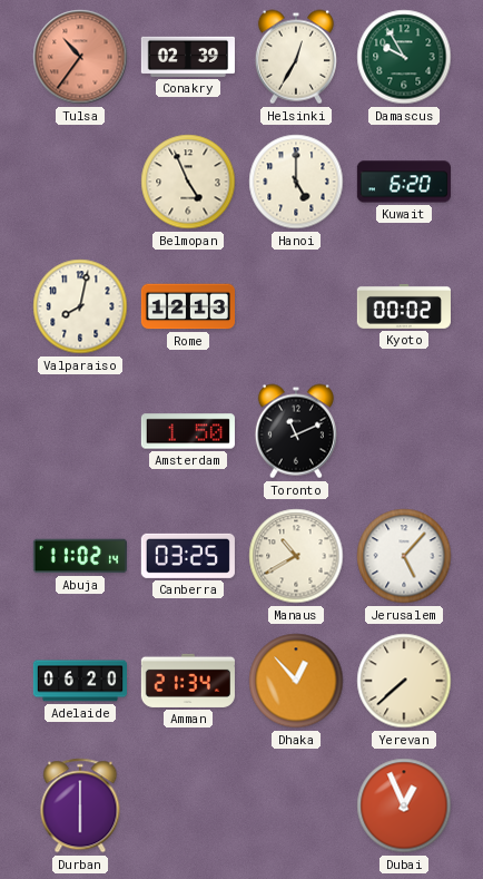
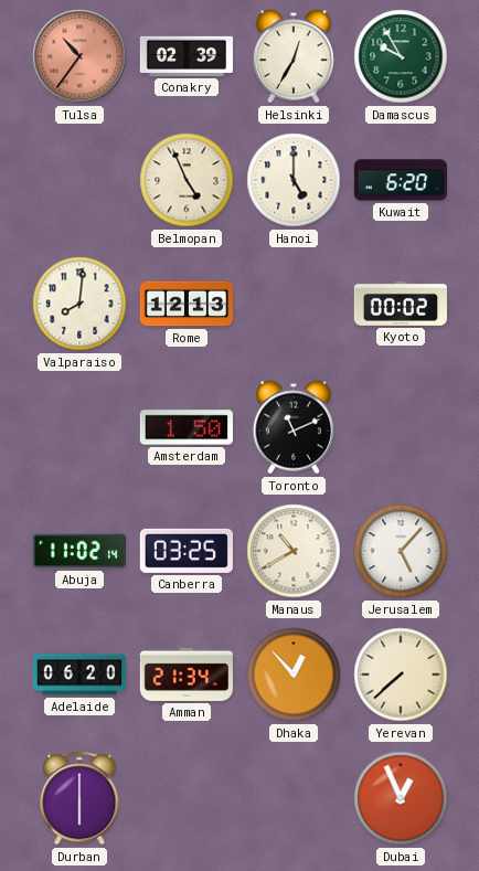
Valparaiso: 8:02 -> 8:01
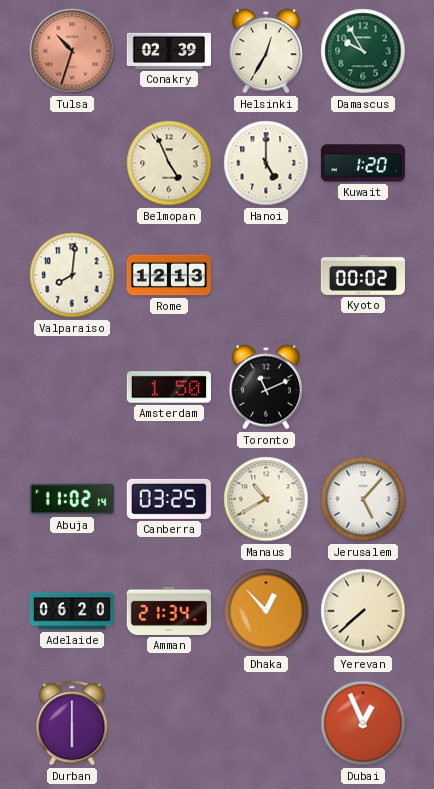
Tulsa: 10:36 -> 10:33
Kuwait: 6:20 -> 1:20
